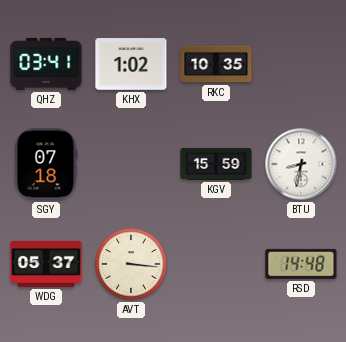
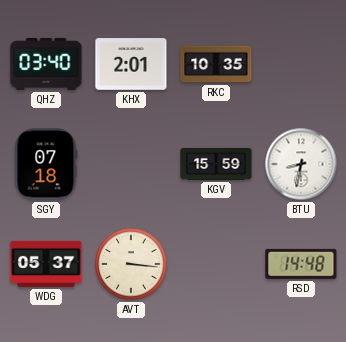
QHZ: 03:41 -> 03:40
KHX: 1:02 -> 2:01
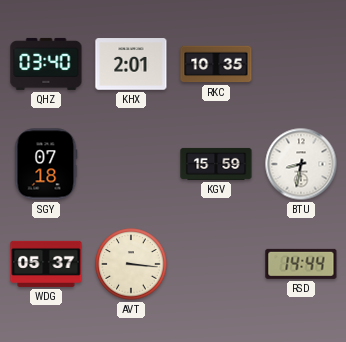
RSD: 14:48 -> 14:44
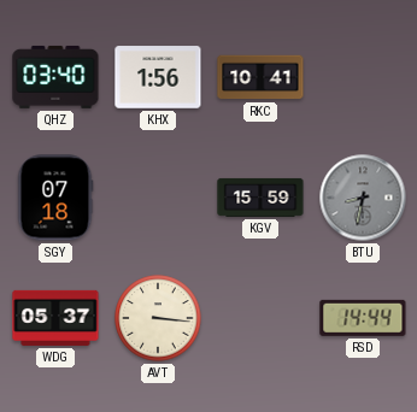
KHX: 2:01 -> 1:56
RKC: 10:35 -> 10:41
BTU dial: white -> grey
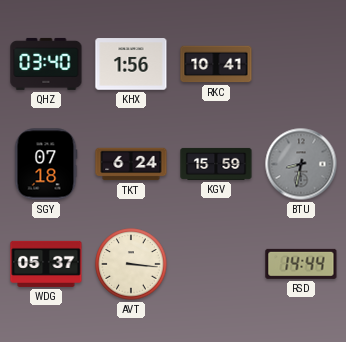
TKT: none -> 6:24
